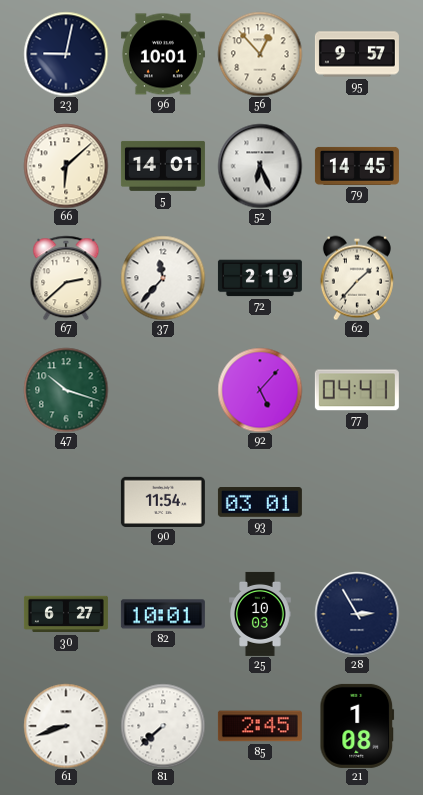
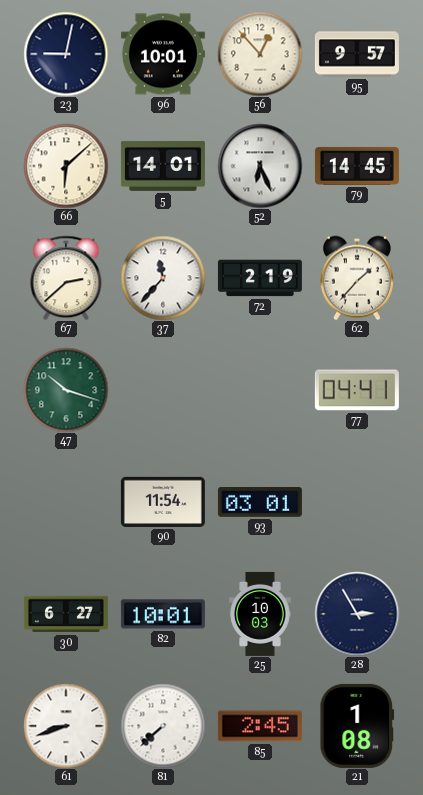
92: 5:07 -> none
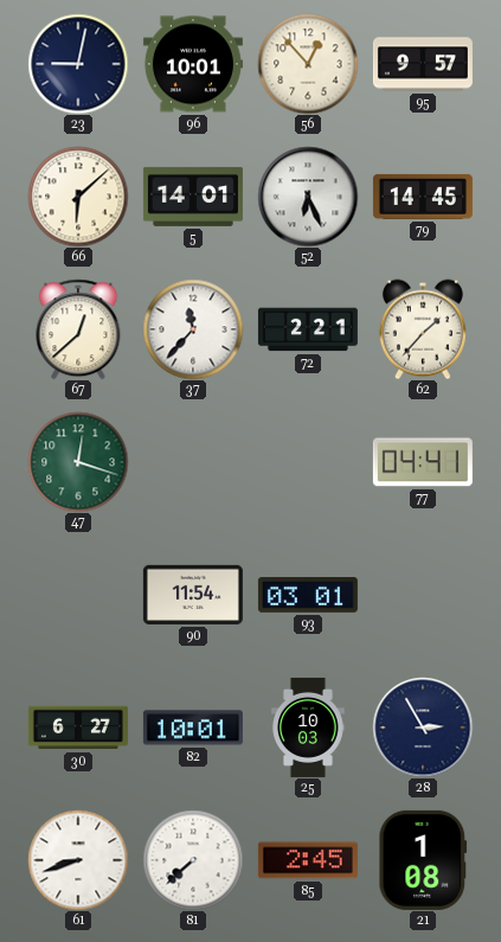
67: 2:38 -> 12:38
72: 2:19 -> 2:21
47: 10:18 -> 12:18
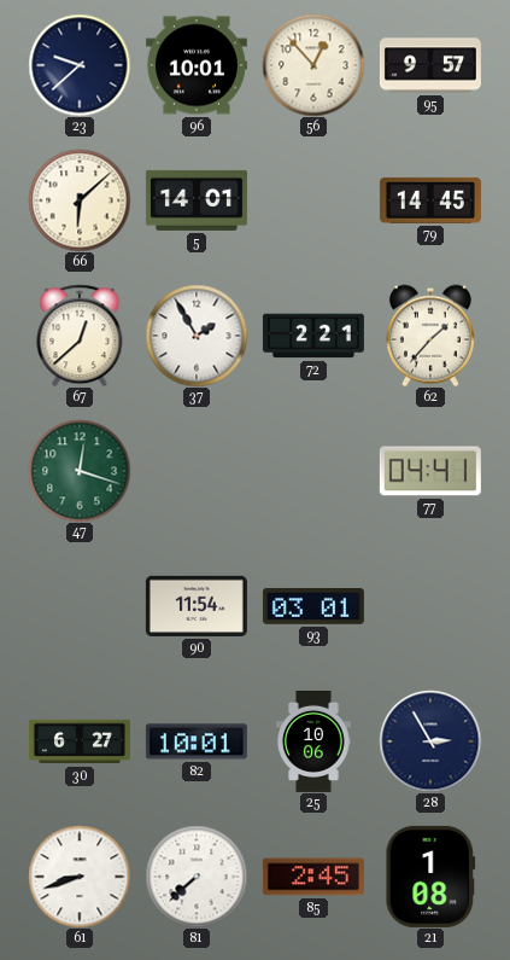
23: 9:02 -> 9:38
52: 6:26 -> none
37: 11:37 -> 1:55
25: 10:03 -> 10:06
